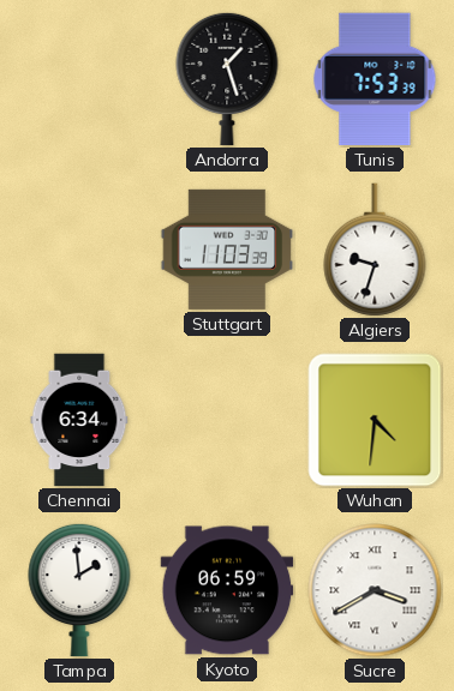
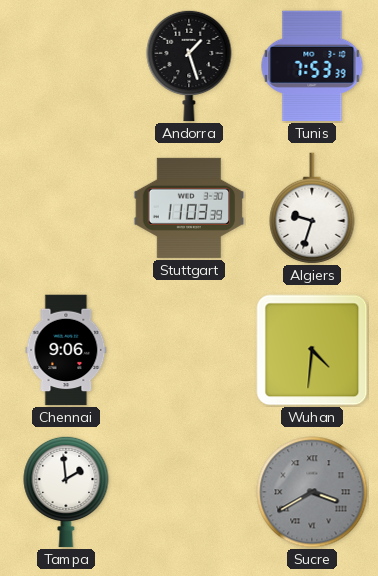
Chennai: 6:34 -> 9:06
Kyoto: 06:59 -> none
Sucre dial: white -> grey
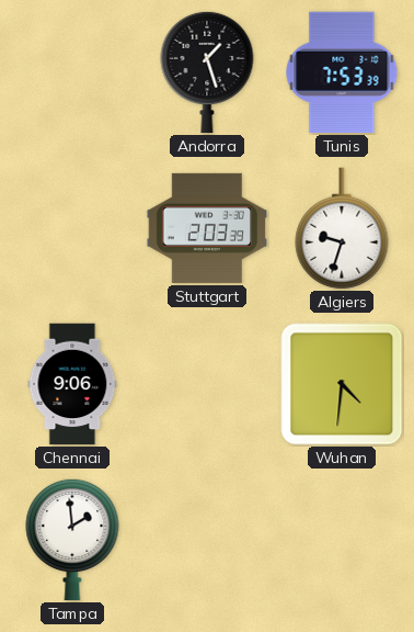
Stuttgart: 11:03 -> 2:03
Sucre: 3:40 -> none
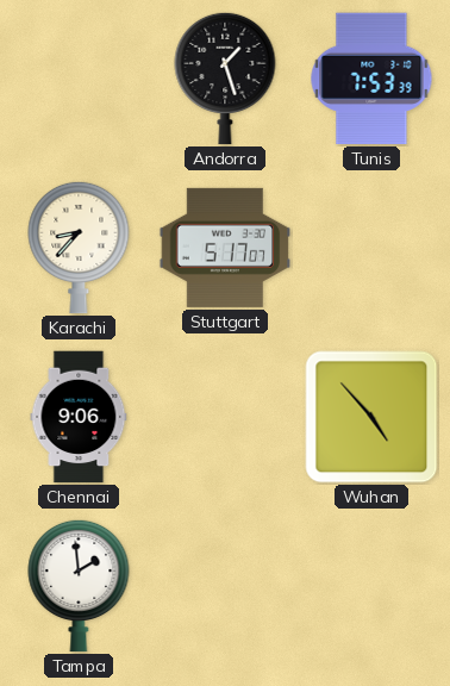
Karachi: none -> 8:37
Stuttgart: 2:03 -> 5:17
Algiers: 9:33 -> none
Wuhan: 4:31 -> 4:53
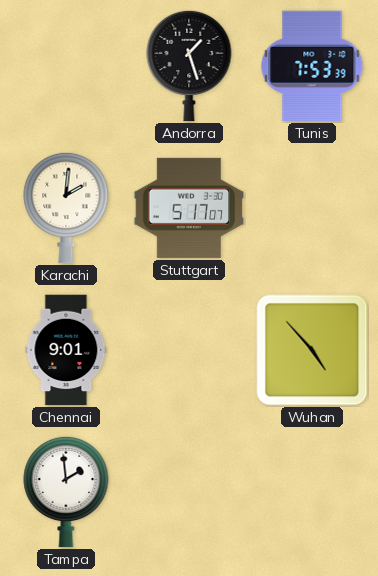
Karachi: 8:37 -> 2:01
Chennai: 9:06 -> 9:01
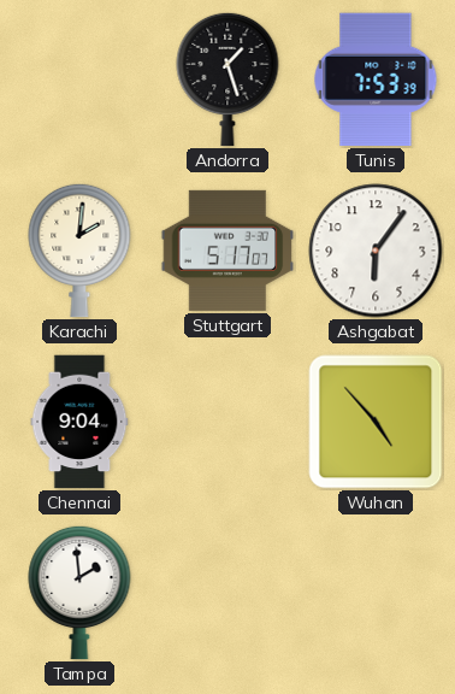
Ashgabat: none -> 6:06
Chennai: 9:01 -> 9:04
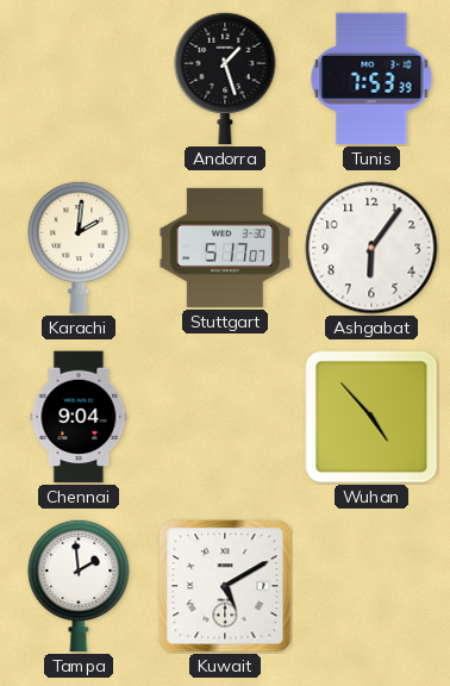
Kuwait: none -> 5:10
